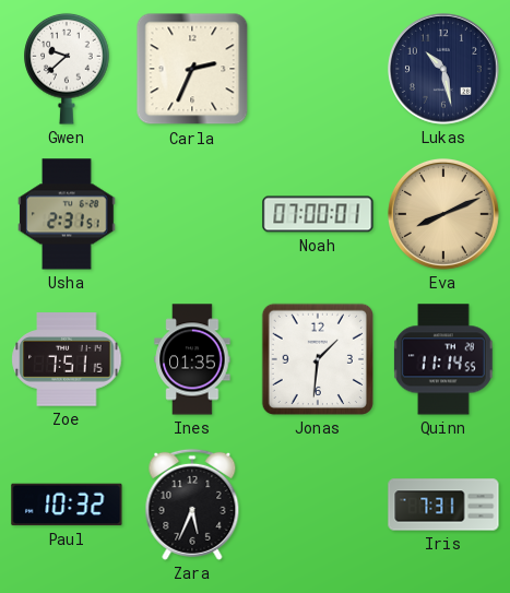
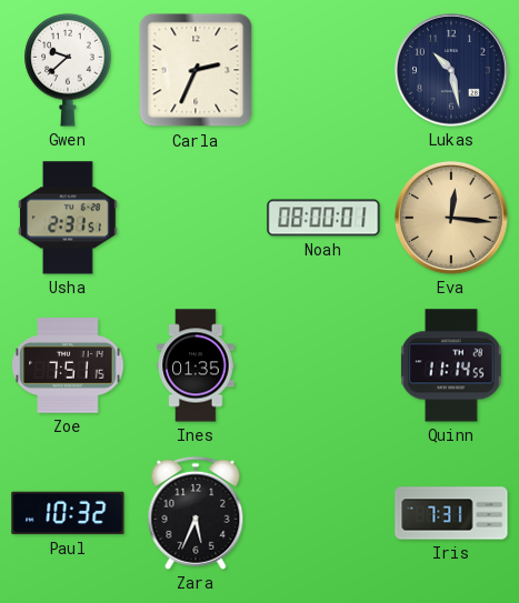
Noah: 07:00 -> 08:00
Eva: 8:11 -> 12:16
Jonas: 1:31 -> none
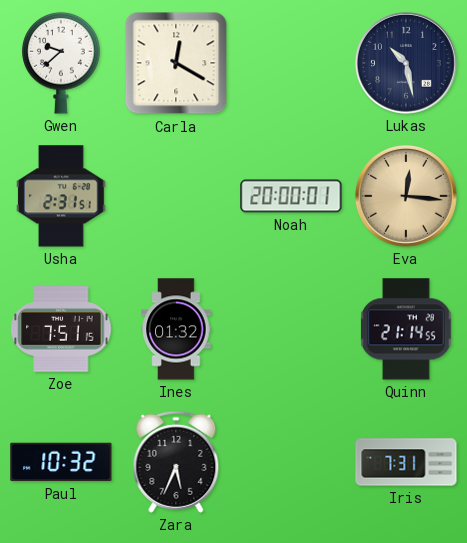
Carla: 2:34 -> 12:20
Noah: 08:00 -> 20:00
Ines: 01:35 -> 01:32
Quinn: 11:14 -> 21:14
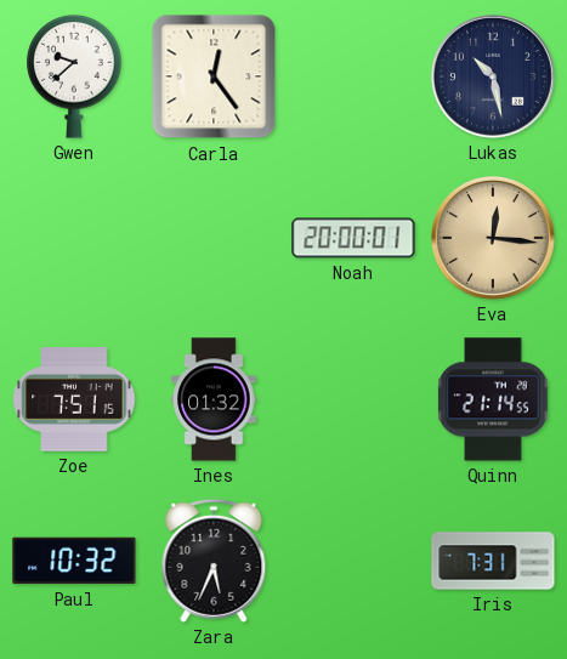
Carla: 12:20 -> 12:24
Usha: 2:31 -> none
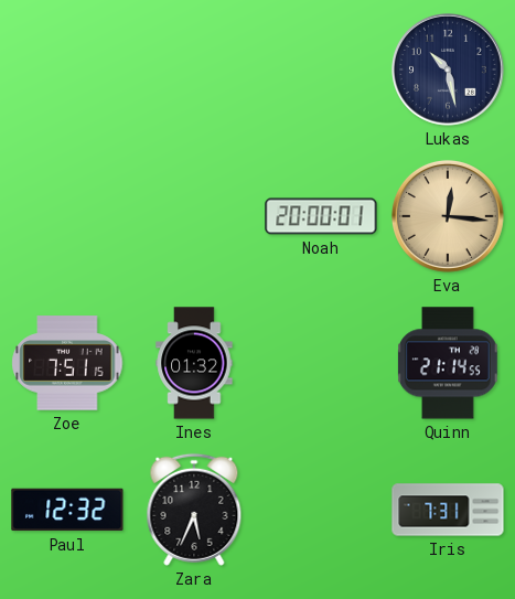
Gwen: 9:38 -> none
Carla: 12:24 -> none
Paul: 10:32 -> 12:32
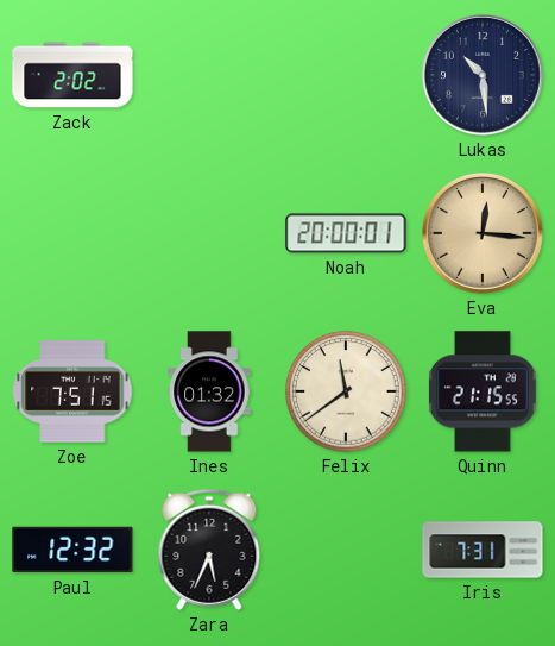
Zack: none -> 2:02
Lukas: 10:28 -> 10:29
Felix: none -> 11:39
Quinn: 21:14 -> 21:15
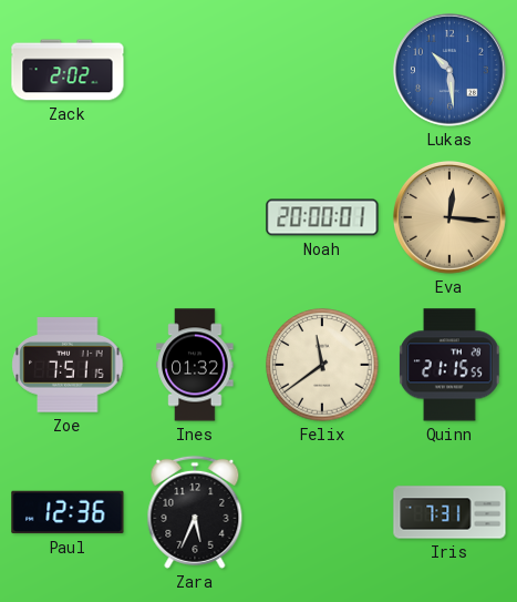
Lukas dial: navy -> blue
Paul: 12:32 -> 12:36
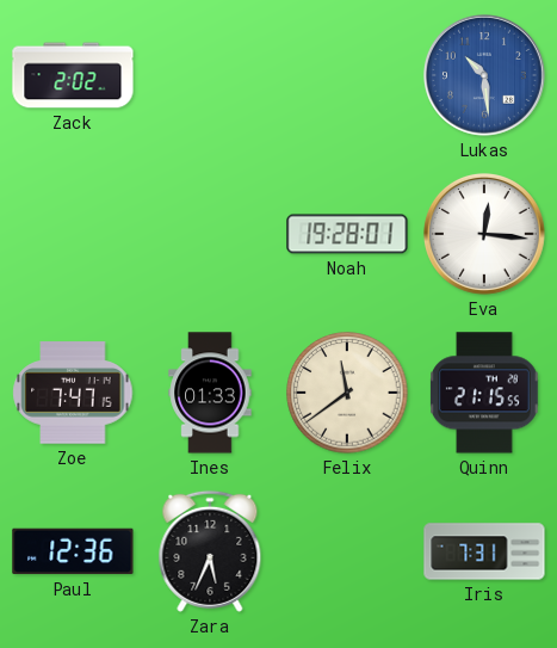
Noah: 20:00 -> 19:28
Eva dial: champagne -> white
Zoe: 7:51 -> 7:47
Ines: 01:32 -> 01:33
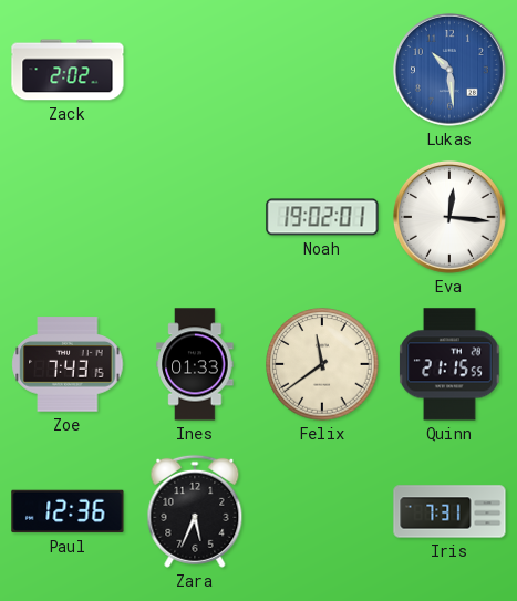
Noah: 19:28 -> 19:02
Zoe: 7:47 -> 7:43
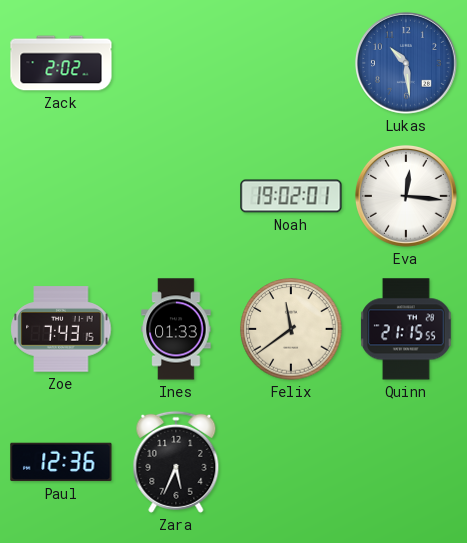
Iris: 7:31 -> none
